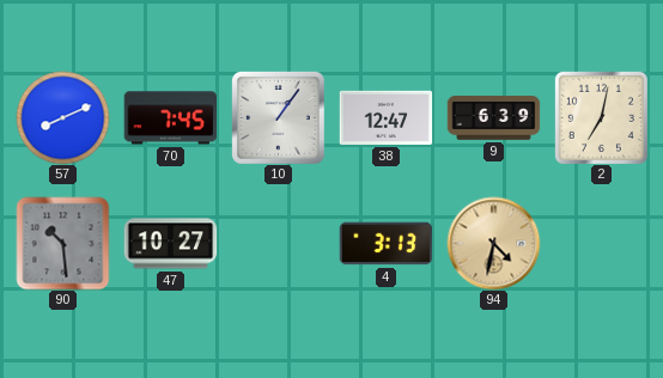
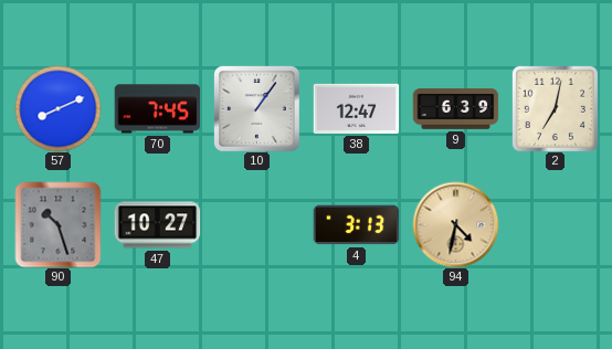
90: 10:29 -> 10:27
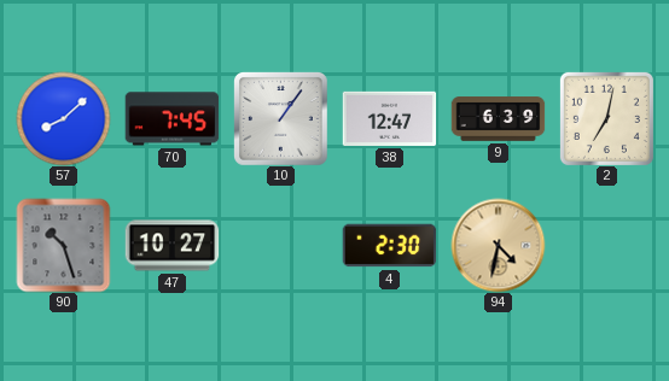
57: 8:11 -> 8:08
4: 3:13 -> 2:30
